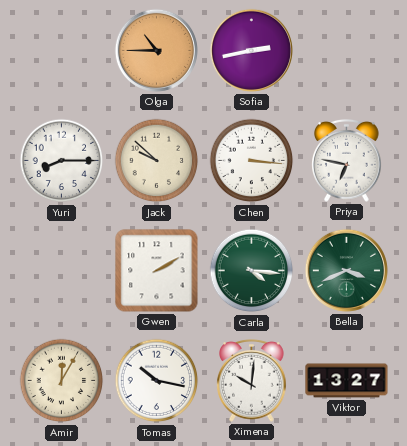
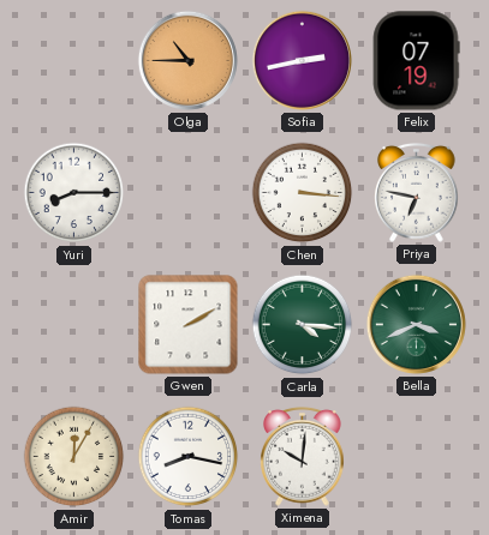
Felix: none -> 07:19
Jack: 9:52 -> none
Tomas: 10:17 -> 8:17
Viktor: 13:27 -> none
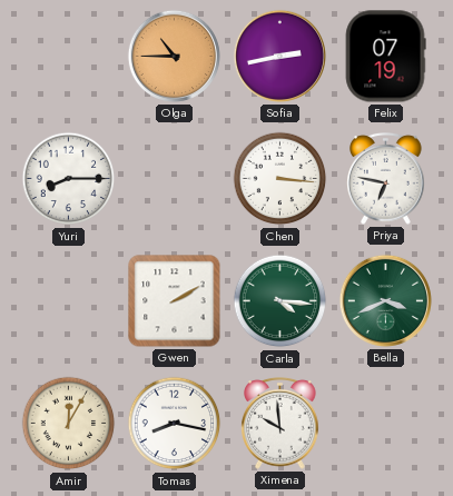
Ximena: 10:01 -> 9:59
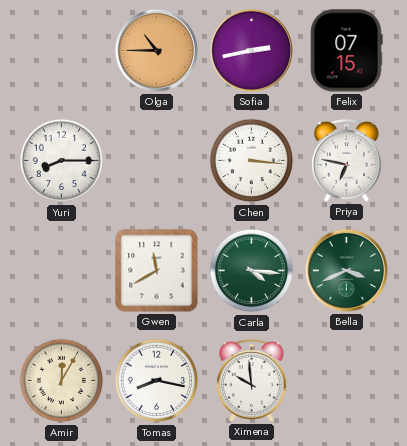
Felix: 07:19 -> 07:15
Gwen: 2:10 -> 11:40
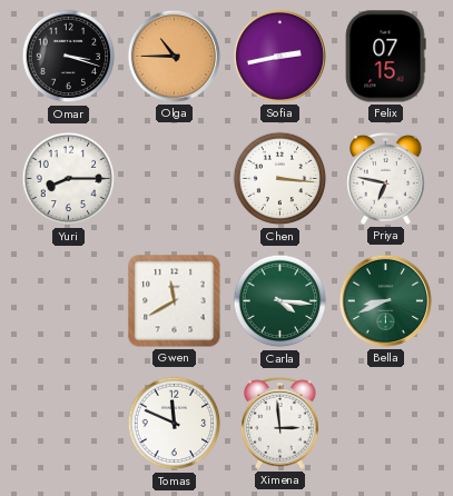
Omar: none -> 3:18
Bella: 3:41 -> 8:41
Amir: 12:05 -> none
Tomas: 8:17 -> 11:49
Ximena: 9:59 -> 2:59
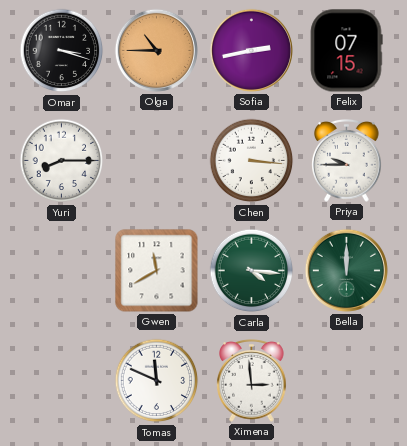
Priya: 6:47 -> 9:45
Bella: 8:41 -> 12:00
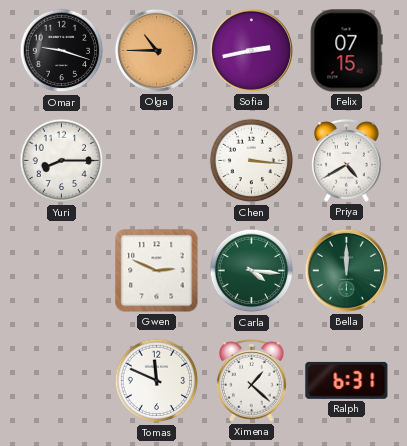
Omar: 3:18 -> 9:18
Priya: 9:45 -> 4:40
Gwen: 11:40 -> 2:49
Ximena: 2:59 -> 1:22
Ralph: none -> 6:31
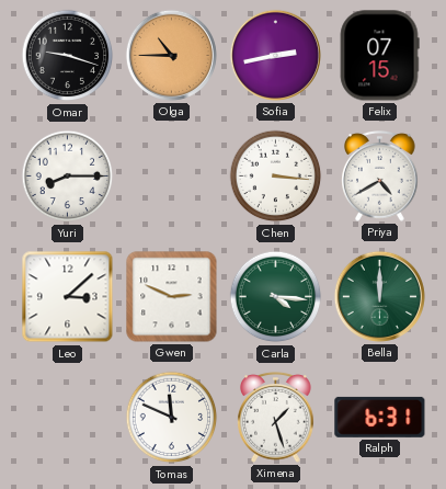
Leo: none -> 3:08
Ximena: 1:22 -> 1:27
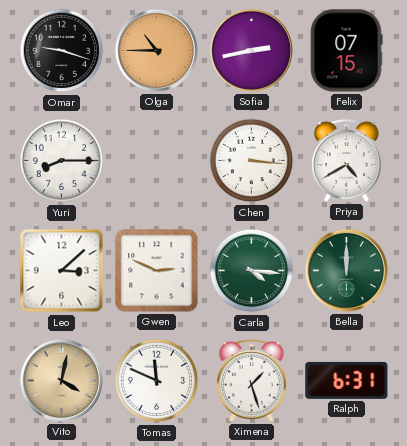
Vito: none -> 4:02
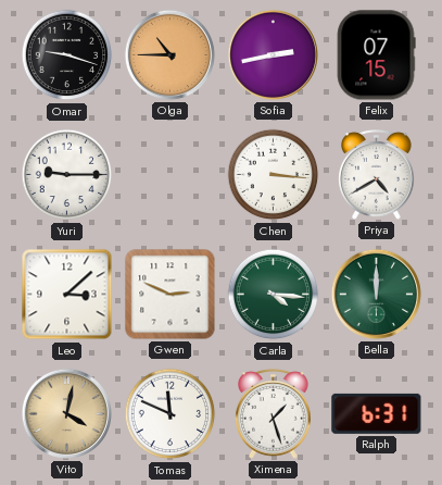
Yuri: 8:15 -> 9:15
